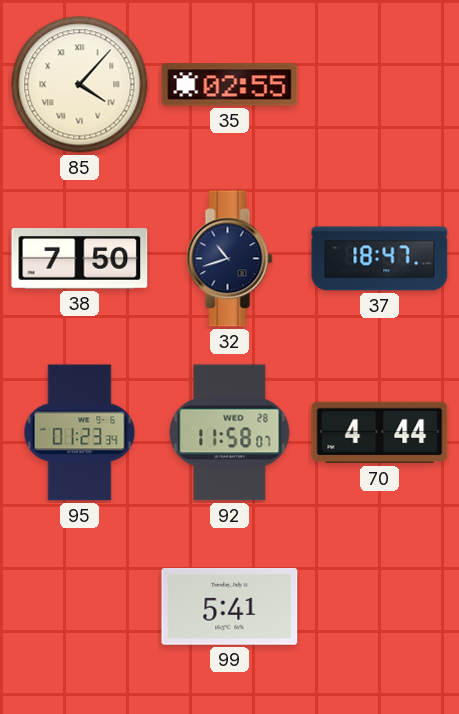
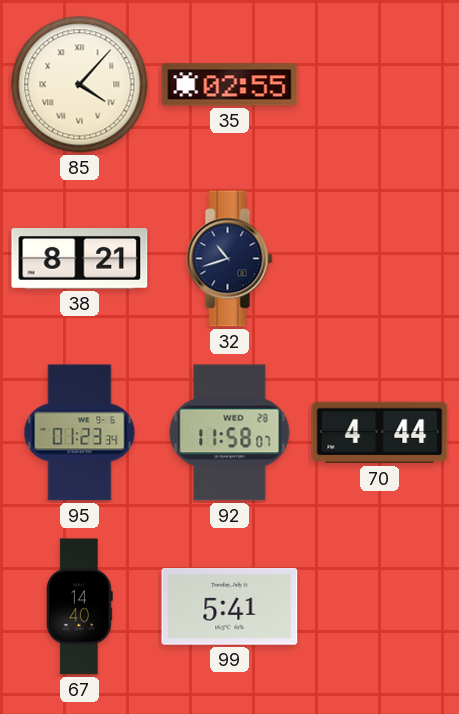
38: 7:50 -> 8:21
37: 18:47 -> none
67: none -> 14:40
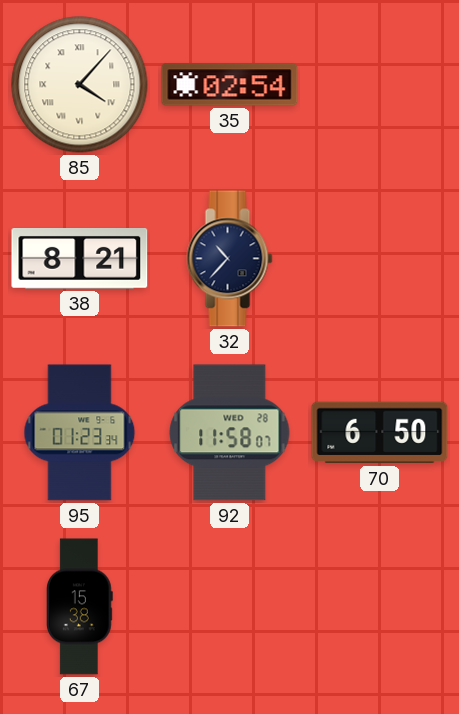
35: 02:55 -> 02:54
32: 10:42 -> 10:37
70: 4:44 -> 6:50
67: 14:40 -> 15:38
99: 5:41 -> none
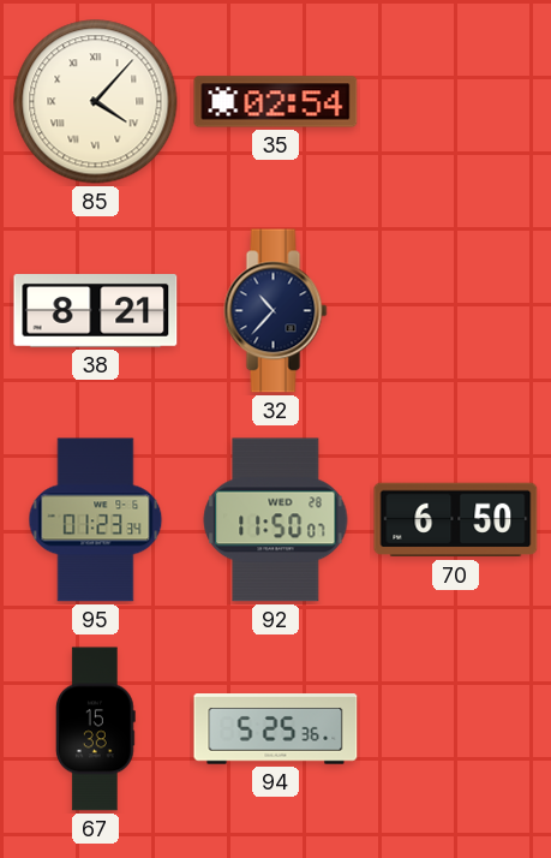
92: 11:58 -> 11:50
94: none -> 5:25
